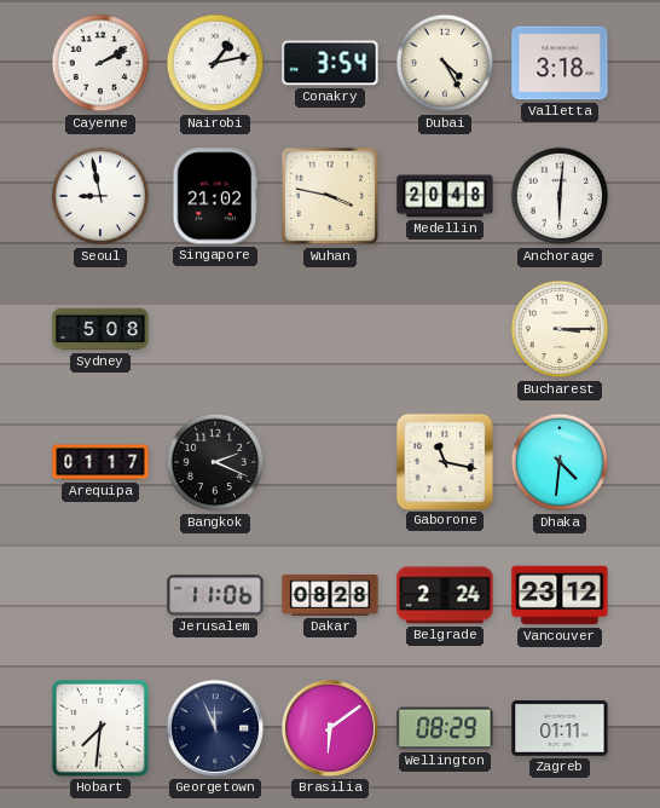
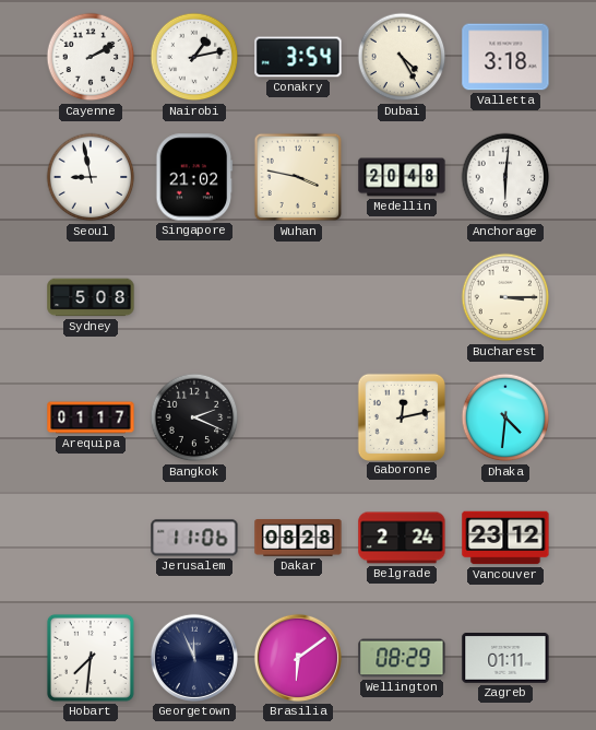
Gaborone: 11:17 -> 12:13
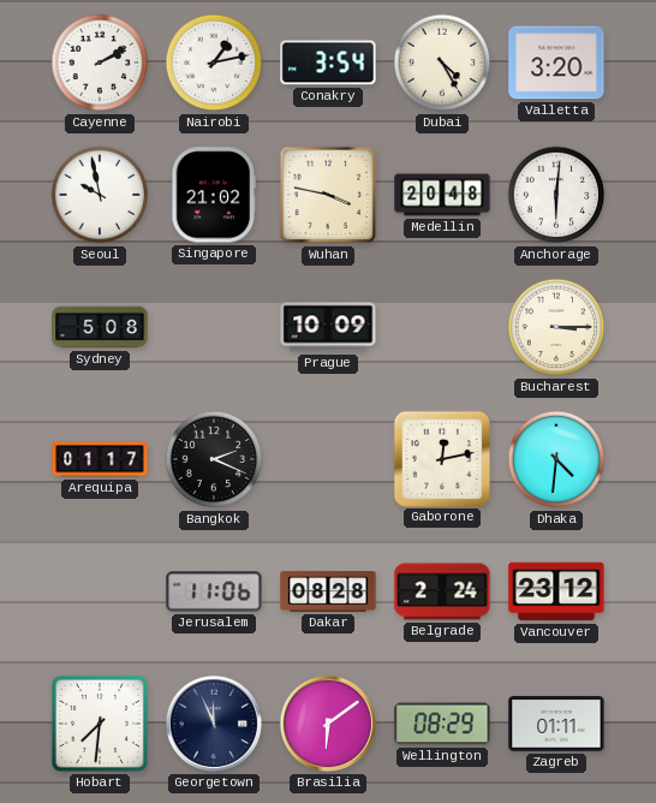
Valletta: 3:18 -> 3:20
Seoul: 8:58 -> 9:58
Prague: none -> 10:09
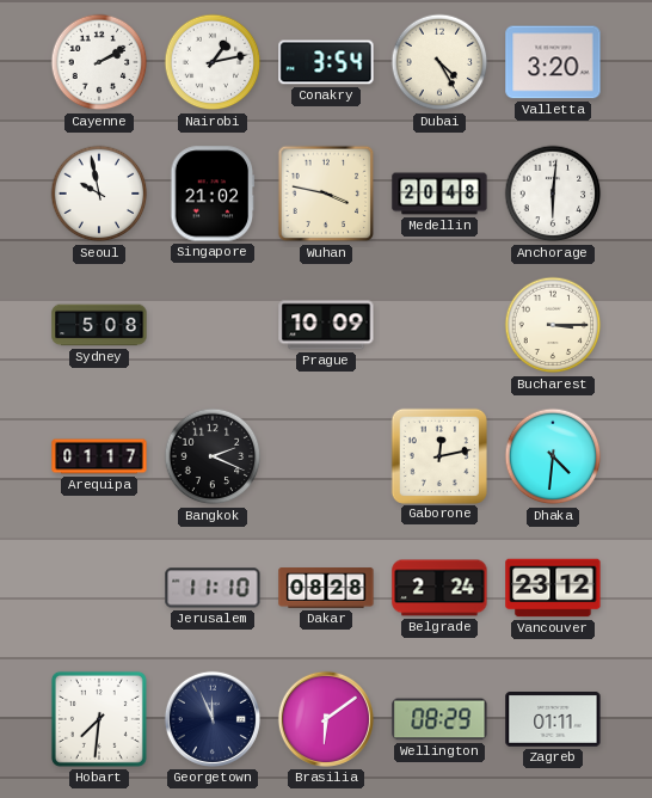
Jerusalem: 11:06 -> 11:10
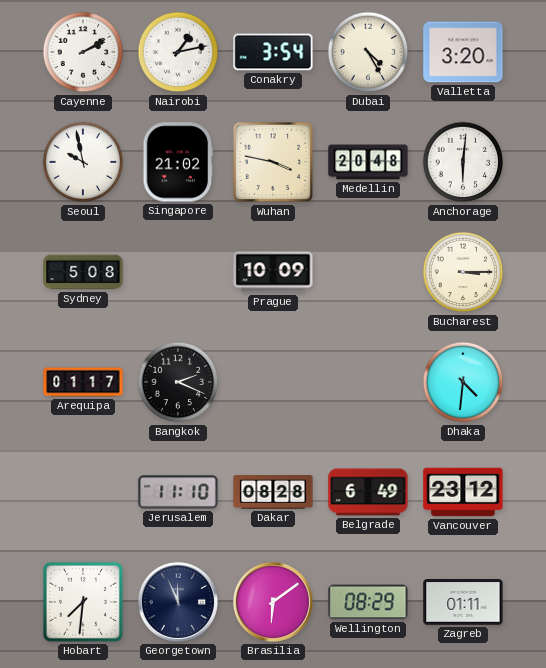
Gaborone: 12:13 -> none
Belgrade: 2:24 -> 6:49
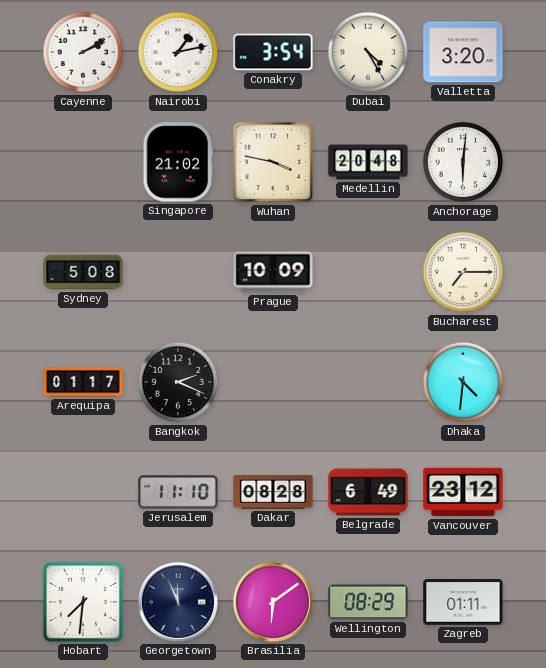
Seoul: 9:58 -> none
Bucharest: 3:15 -> 7:15
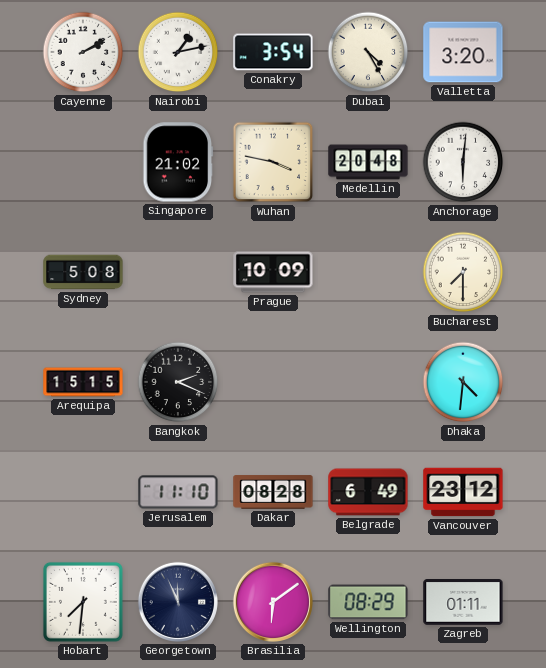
Bucharest: 7:15 -> 7:30
Arequipa: 01:17 -> 15:15
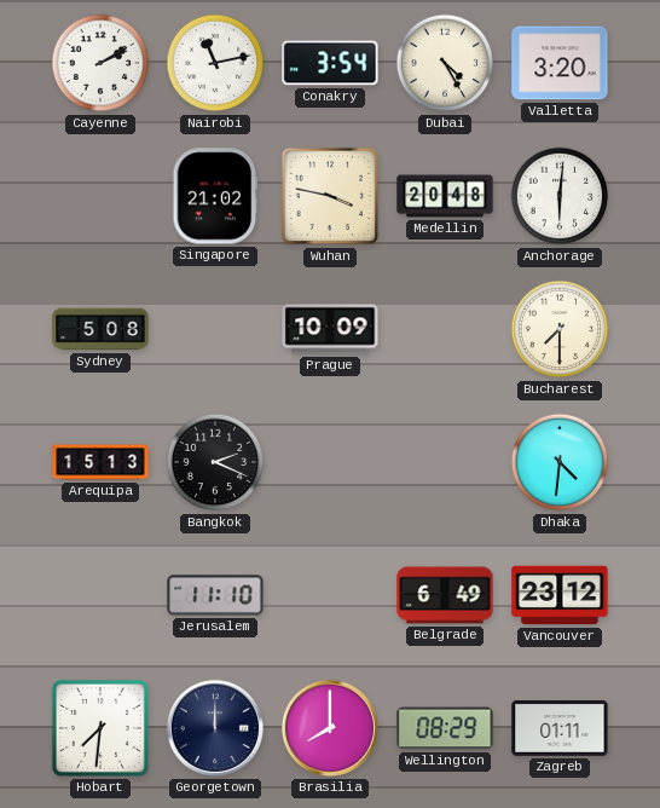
Nairobi: 1:13 -> 11:13
Arequipa: 15:15 -> 15:13
Dakar: 08:28 -> none
Georgetown: 11:56 -> 12:00
Brasilia: 6:09 -> 8:00
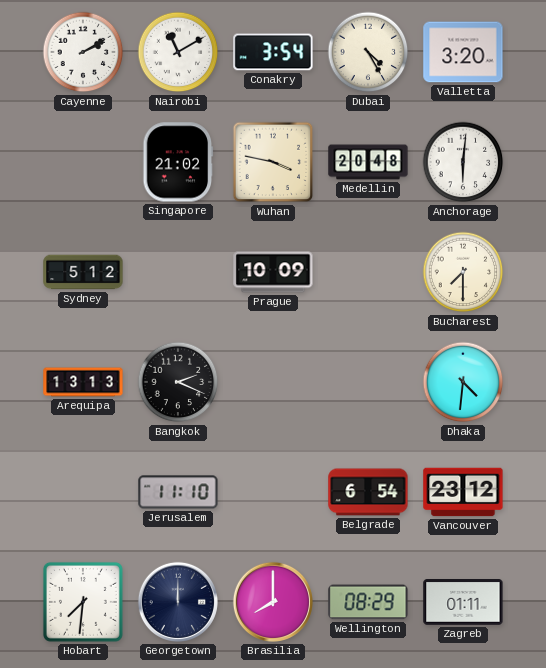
Nairobi: 11:13 -> 11:10
Sydney: 5:08 -> 5:12
Arequipa: 15:13 -> 13:13
Belgrade: 6:49 -> 6:54
